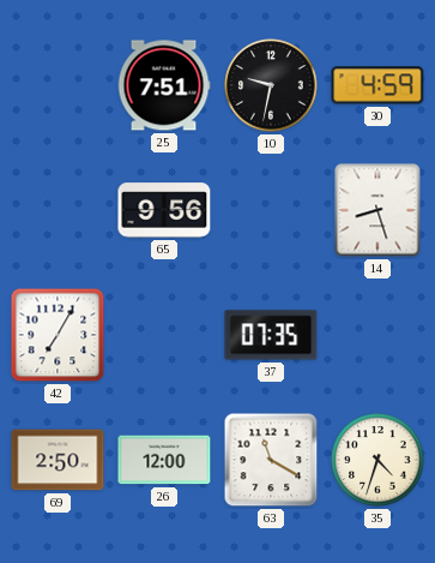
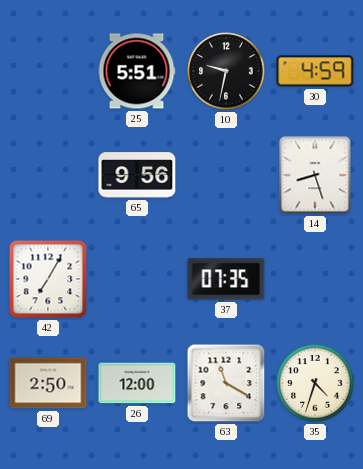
25: 7:51 -> 5:51
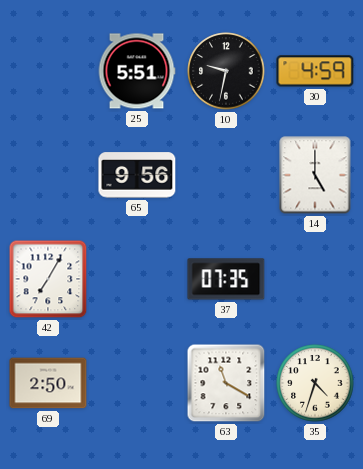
14: 8:27 -> 5:00
26: 12:00 -> none
